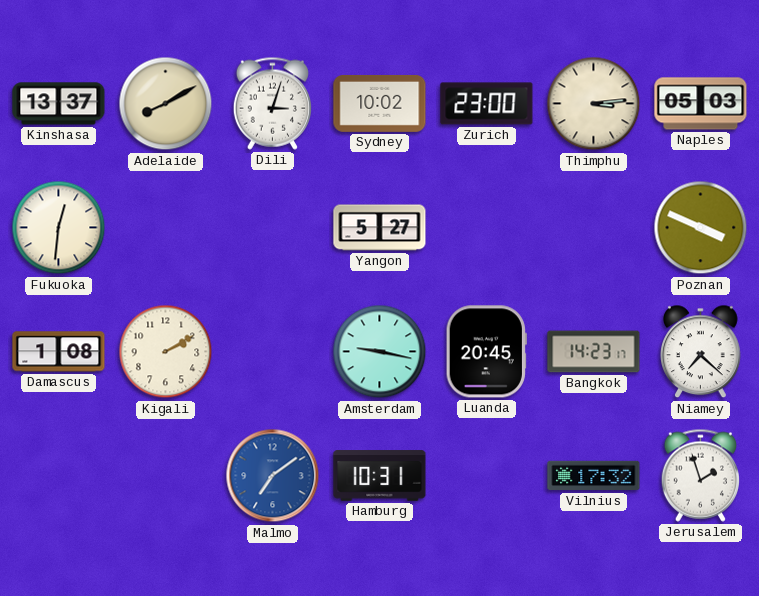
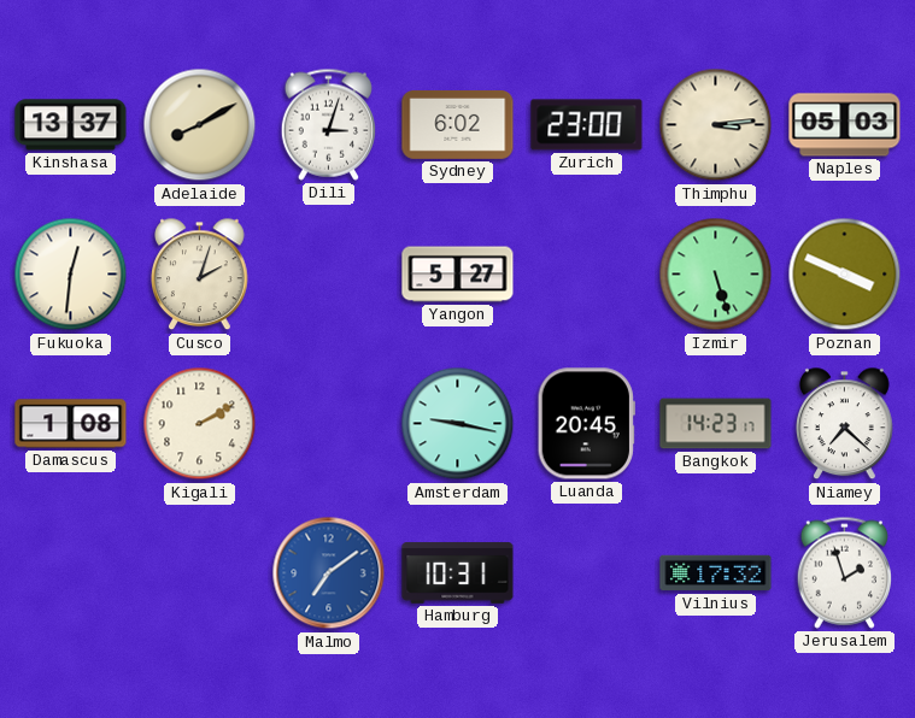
Sydney: 10:02 -> 6:02
Cusco: none -> 2:03
Izmir: none -> 5:27
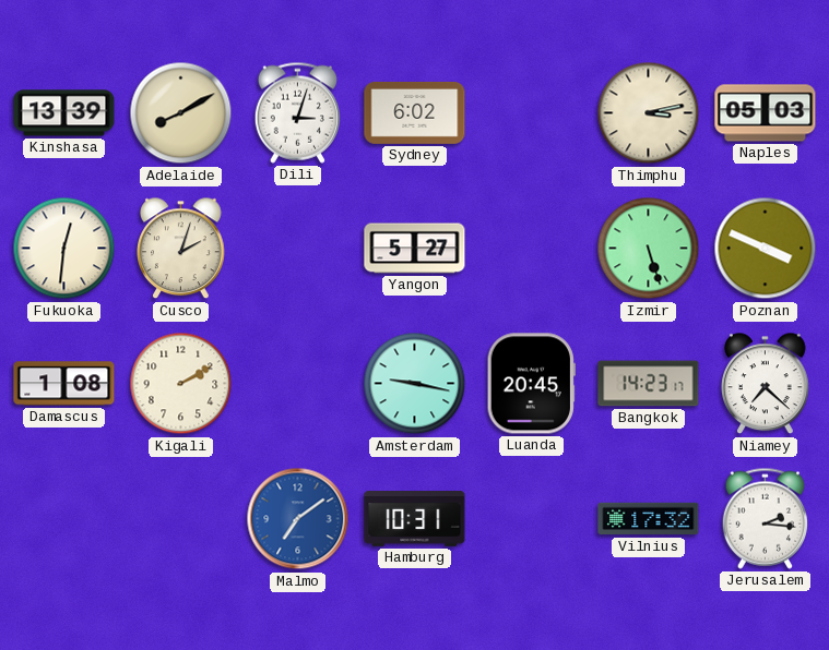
Kinshasa: 13:37 -> 13:39
Zurich: 23:00 -> none
Thimphu: 3:14 -> 3:13
Jerusalem: 1:57 -> 2:16
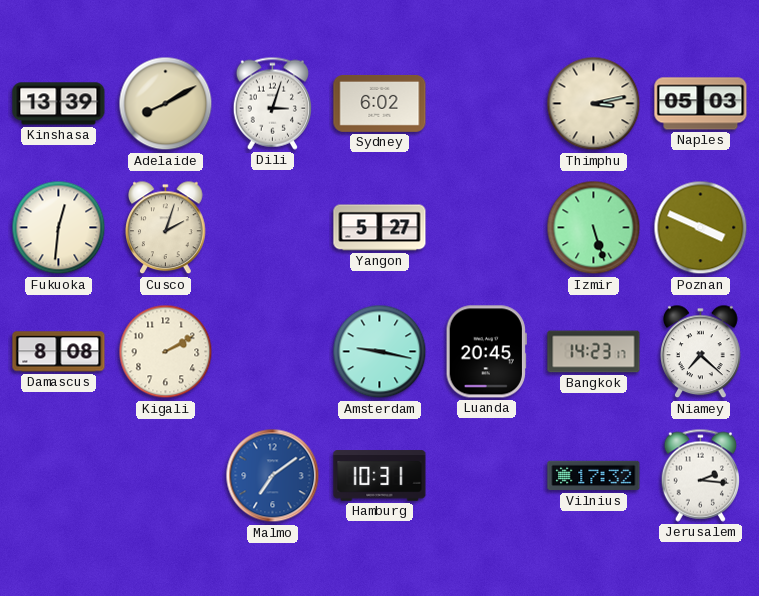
Damascus: 1:08 -> 8:08
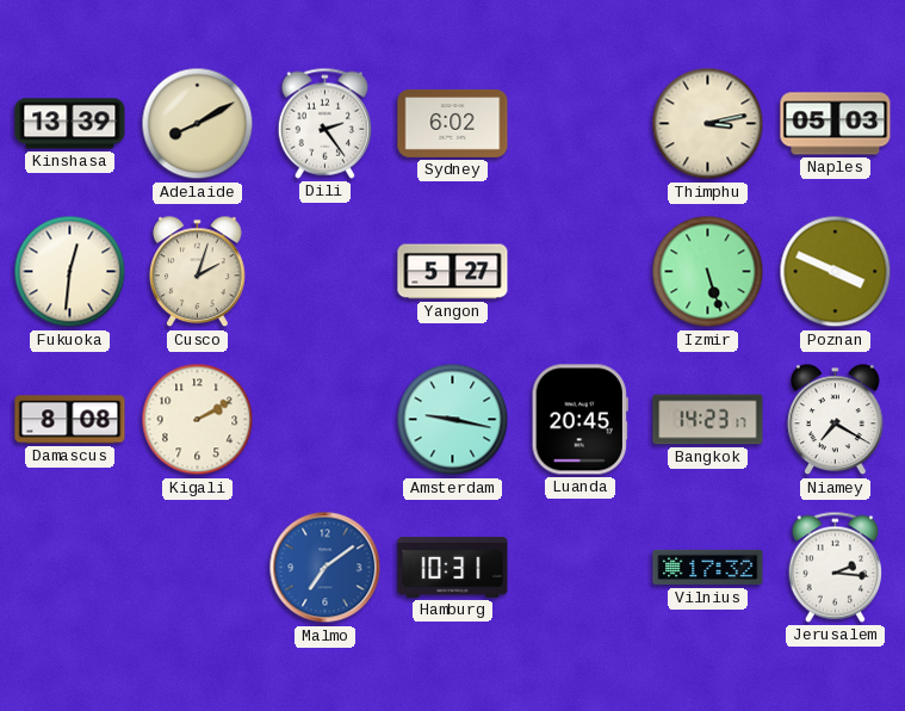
Dili: 3:03 -> 2:24
Niamey: 7:22 -> 7:20
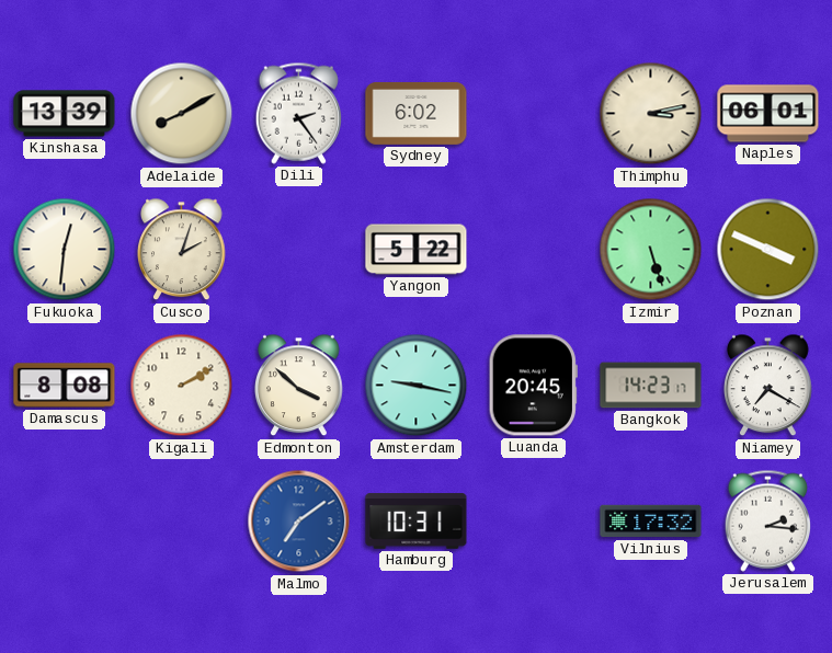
Naples: 05:03 -> 06:01
Yangon: 5:27 -> 5:22
Edmonton: none -> 3:52
